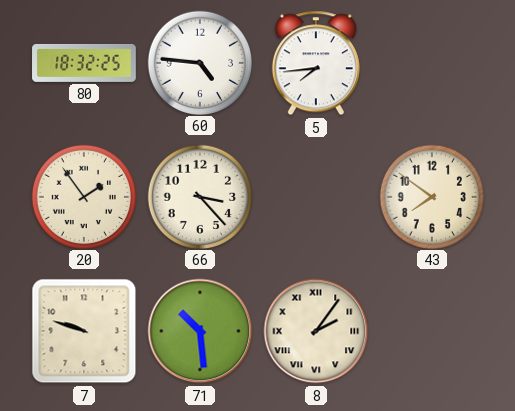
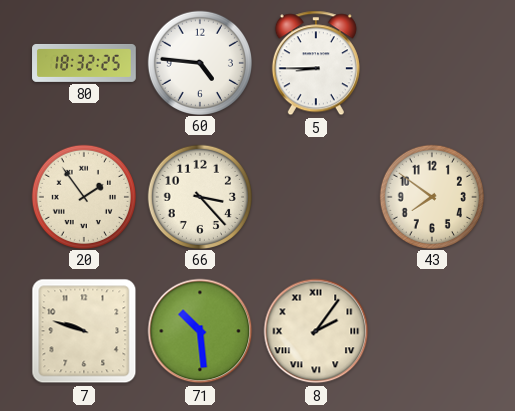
5: 7:44 -> 8:45
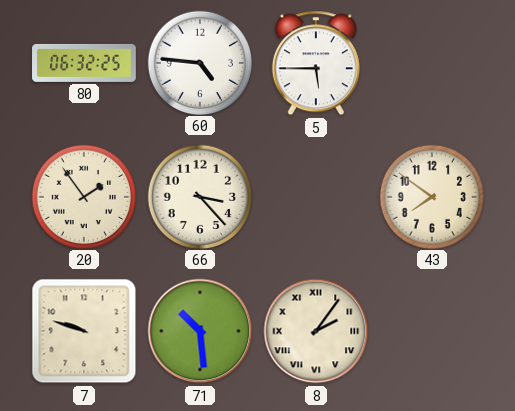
80: 18:32 -> 06:32
5: 8:45 -> 5:45
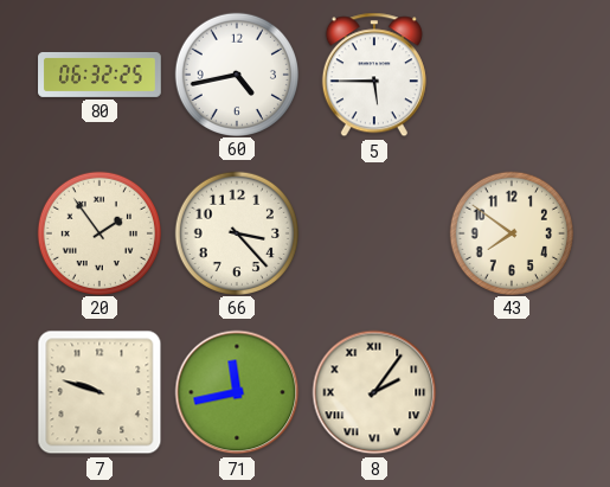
60: 4:46 -> 4:43
71: 10:29 -> 11:43
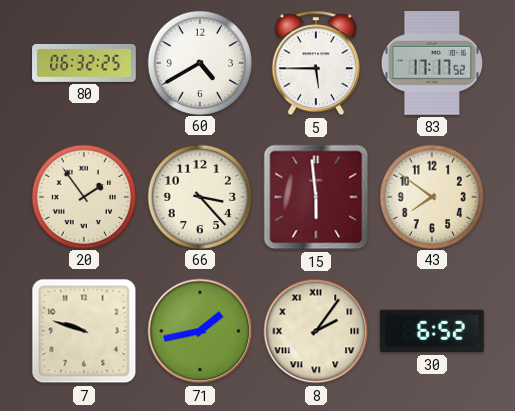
60: 4:43 -> 4:40
83: none -> 17:17
15: none -> 5:59
71: 11:43 -> 1:43
30: none -> 6:52
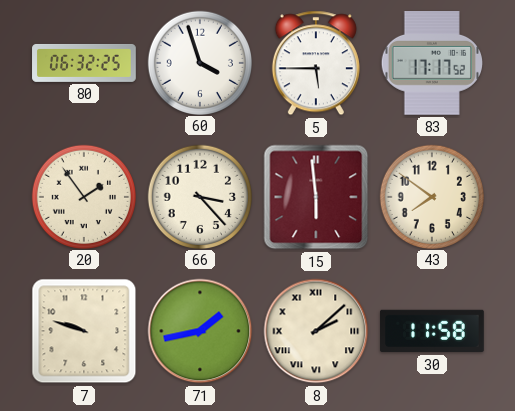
60: 4:40 -> 3:57
8: 2:06 -> 2:08
30: 6:52 -> 11:58
